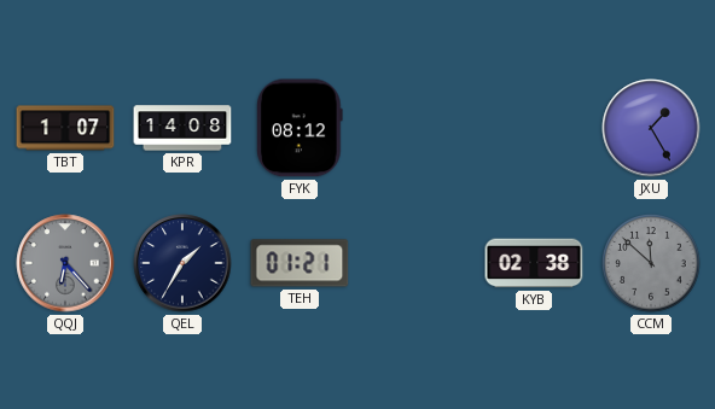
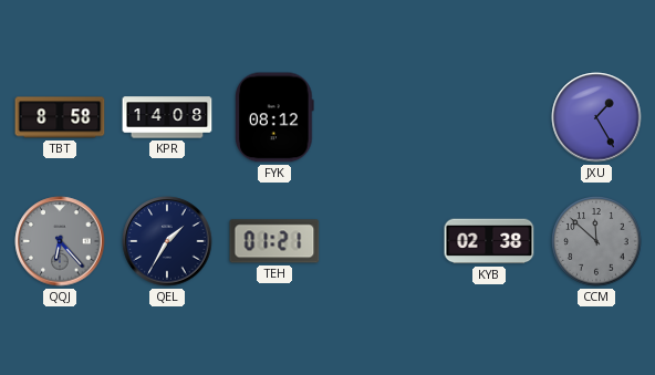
TBT: 1:07 -> 8:58
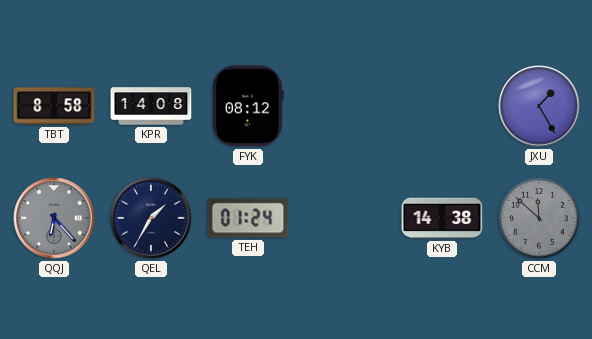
TEH: 01:21 -> 01:24
KYB: 02:38 -> 14:38
